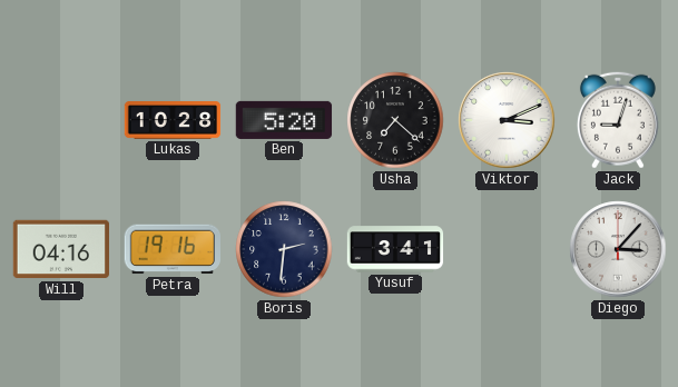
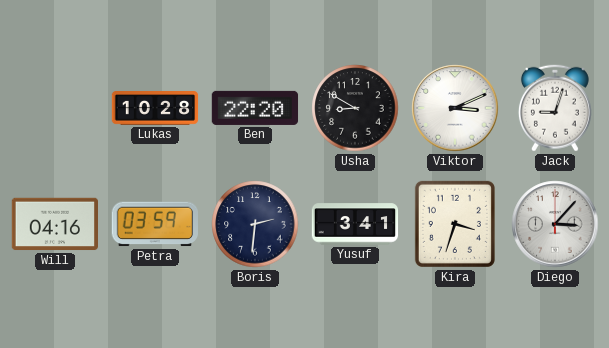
Ben: 5:20 -> 22:20
Usha: 7:22 -> 8:50
Petra: 19:16 -> 03:59
Kira: none -> 3:33
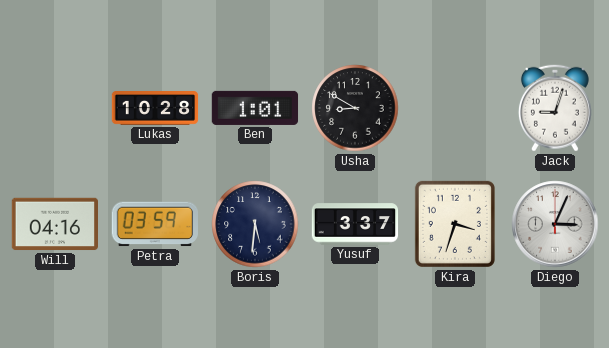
Ben: 22:20 -> 1:01
Viktor: 3:11 -> none
Boris: 2:31 -> 5:31
Yusuf: 3:41 -> 3:37
Diego: 3:07 -> 3:04
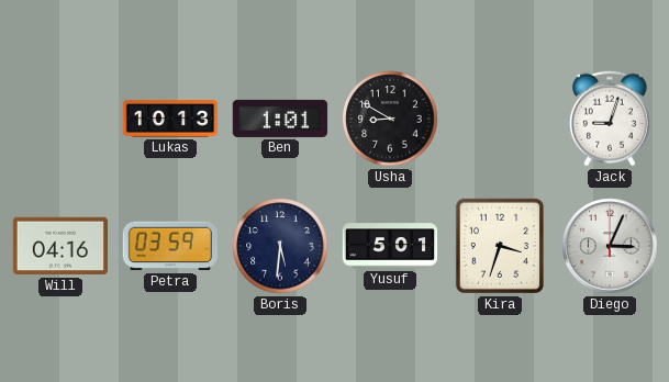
Lukas: 10:28 -> 10:13
Yusuf: 3:37 -> 5:01
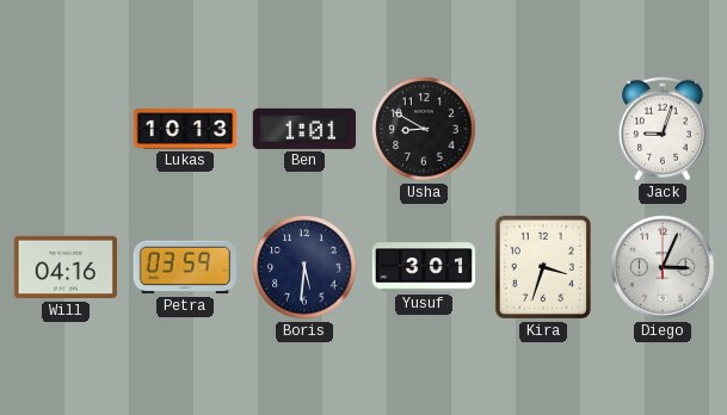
Yusuf: 5:01 -> 3:01
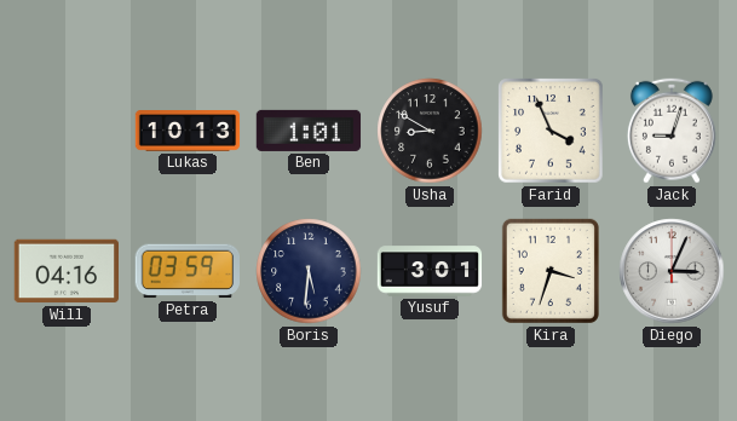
Farid: none -> 3:56
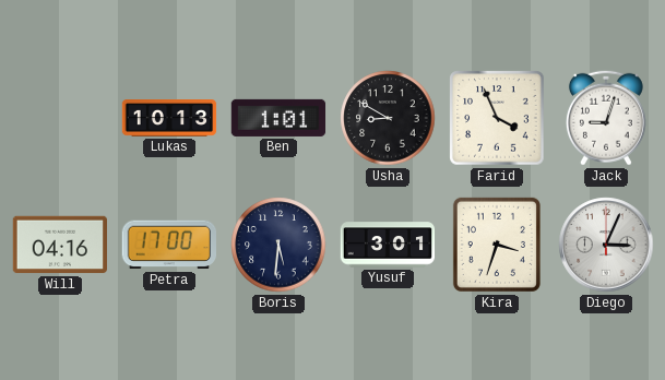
Petra: 03:59 -> 17:00
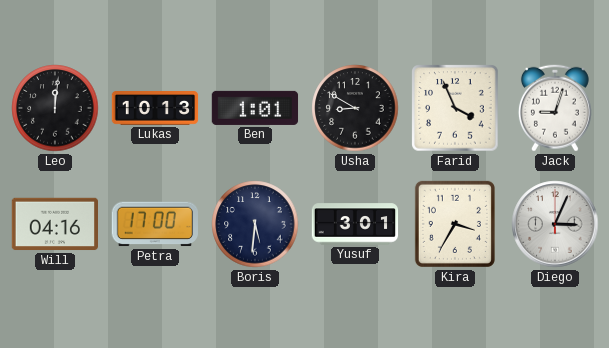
Leo: none -> 12:01
Kira: 3:33 -> 3:35
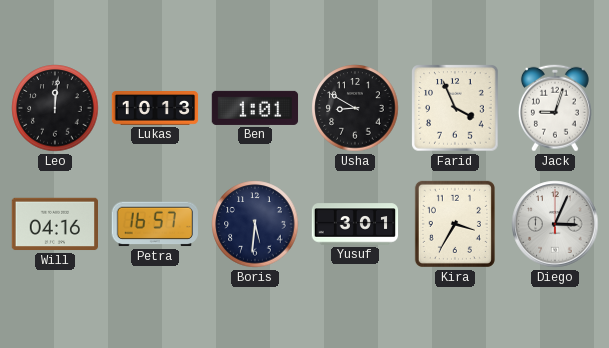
Petra: 17:00 -> 16:57
